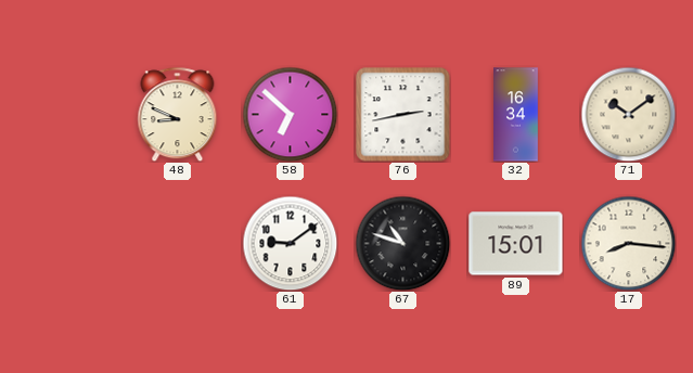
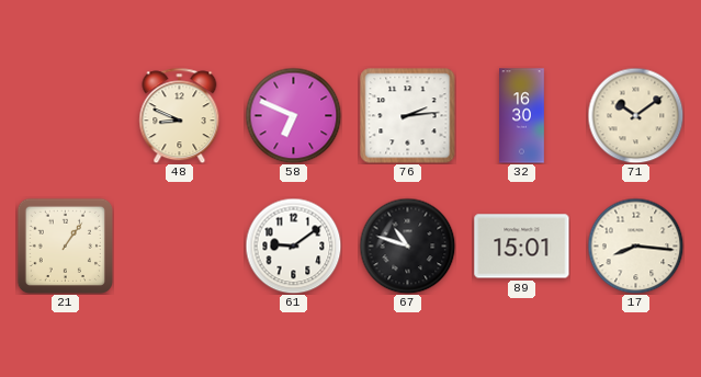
58: 6:52 -> 6:49
76: 2:43 -> 2:14
32: 16:34 -> 16:30
21: none -> 1:06
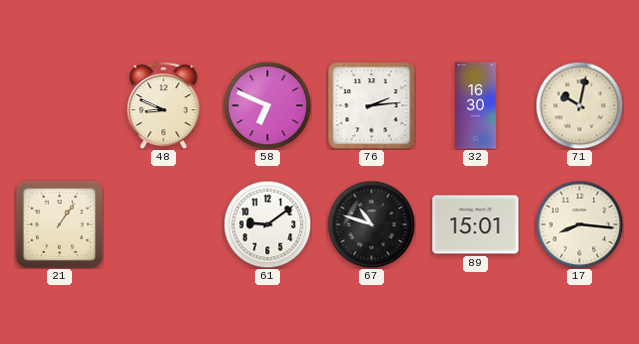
71: 10:09 -> 10:02
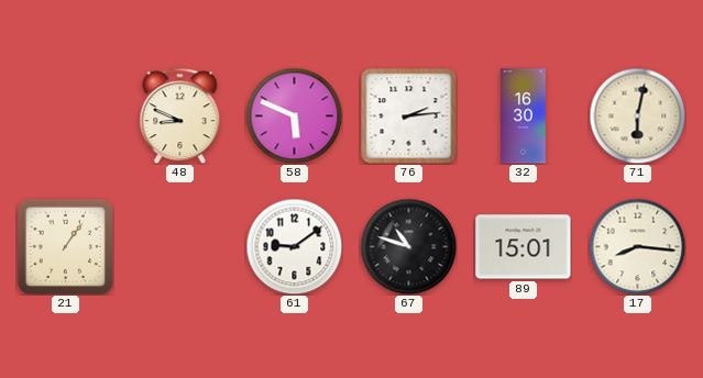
58: 6:49 -> 5:49
71: 10:02 -> 6:02
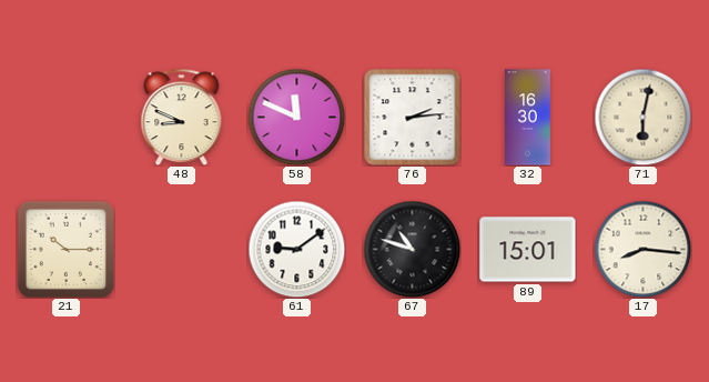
58: 5:49 -> 11:49
21: 1:06 -> 10:15
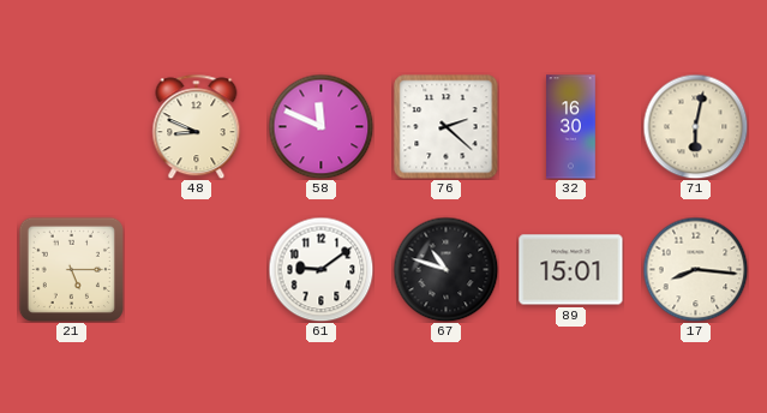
76: 2:14 -> 2:22
21: 10:15 -> 5:15
